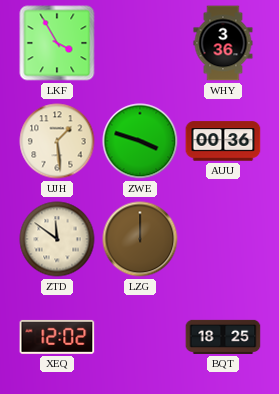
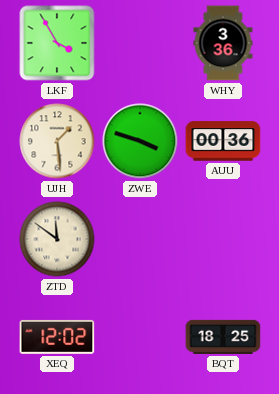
LZG: 12:00 -> none
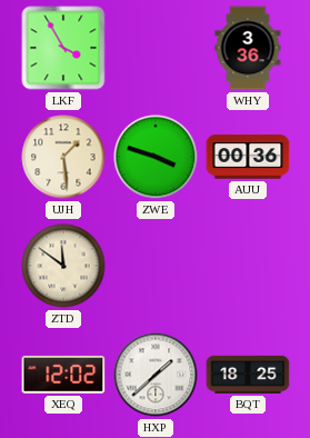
HXP: none -> 1:38
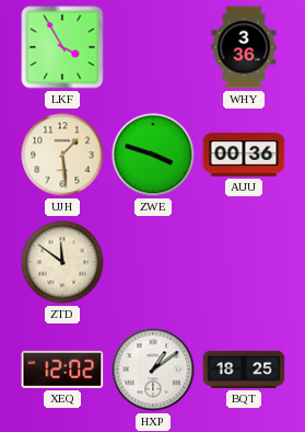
HXP: 1:38 -> 1:09
